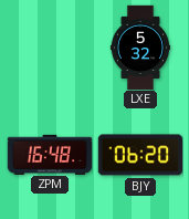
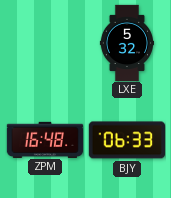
BJY: 06:20 -> 06:33
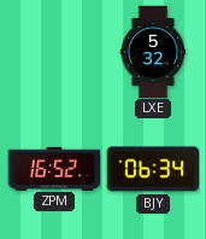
ZPM: 16:48 -> 16:52
BJY: 06:33 -> 06:34
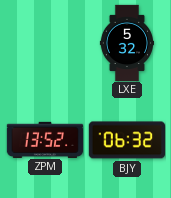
ZPM: 16:52 -> 13:52
BJY: 06:34 -> 06:32
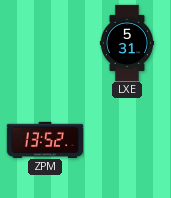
LXE: 5:32 -> 5:31
BJY: 06:32 -> none
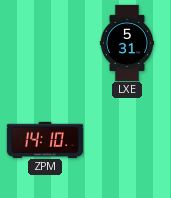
ZPM: 13:52 -> 14:10
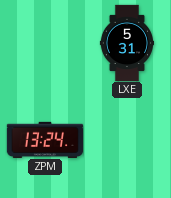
ZPM: 14:10 -> 13:24
